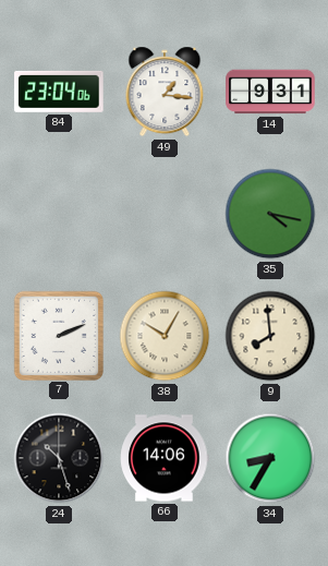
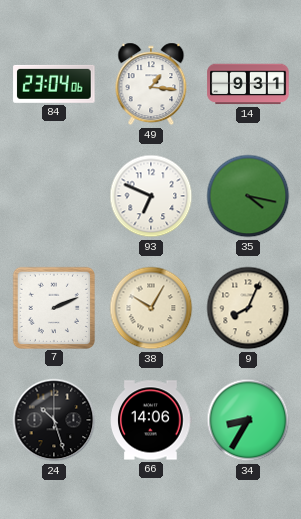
93: none -> 6:49
9: 7:59 -> 8:04
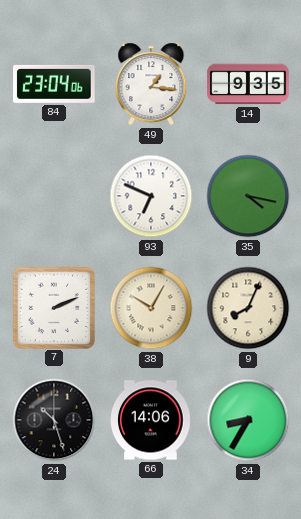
14: 9:31 -> 9:35
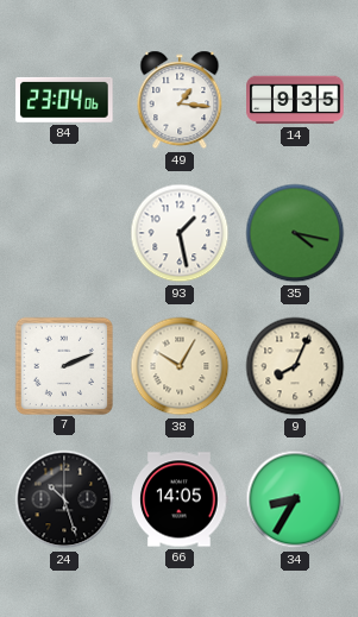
93: 6:49 -> 1:28
66: 14:06 -> 14:05
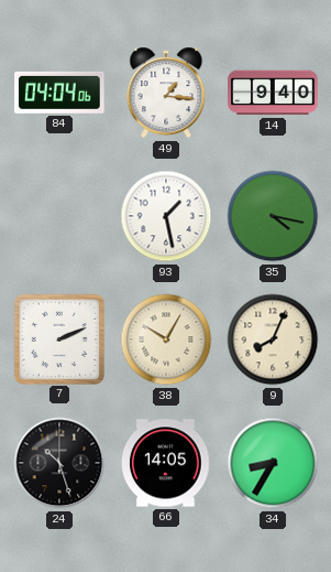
84: 23:04 -> 04:04
14: 9:35 -> 9:40
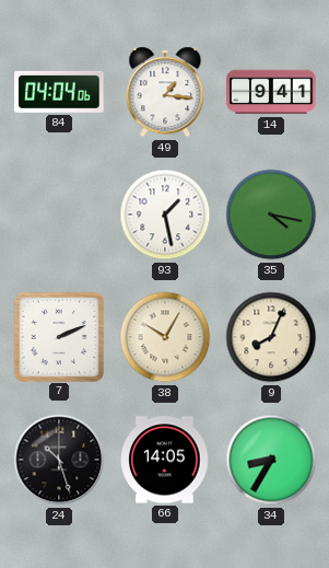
14: 9:40 -> 9:41
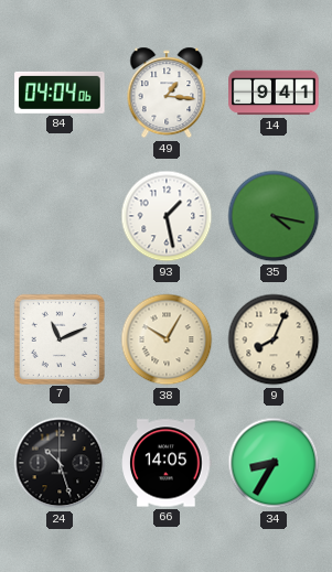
7: 2:11 -> 11:11
